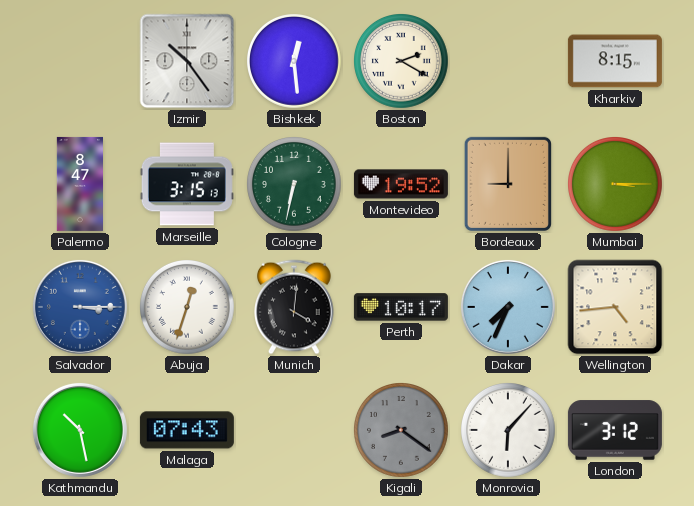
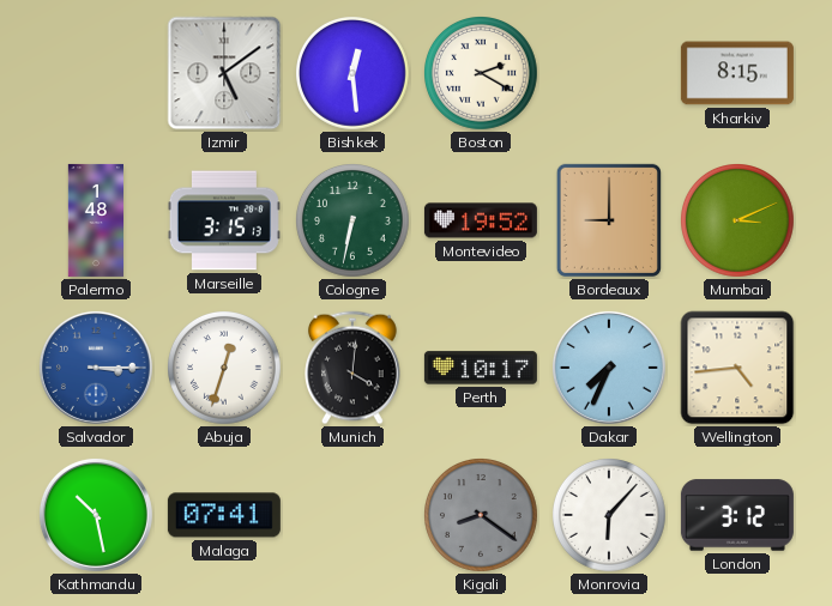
Izmir: 10:24 -> 5:09
Palermo: 8:47 -> 1:48
Mumbai: 3:15 -> 3:11
Malaga: 07:43 -> 07:41
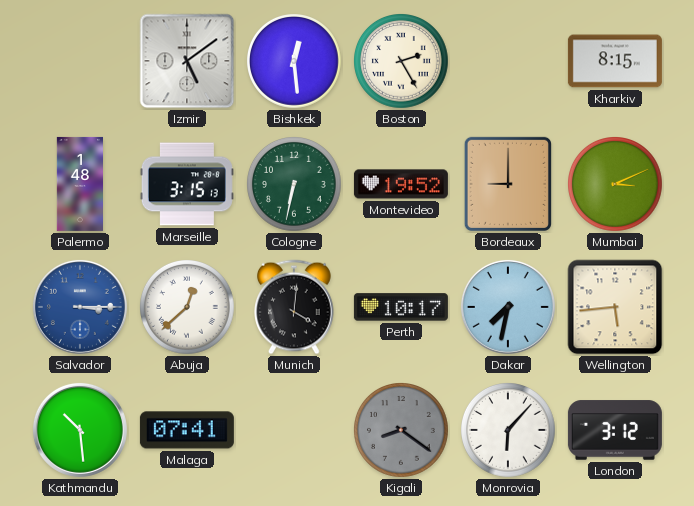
Boston: 2:20 -> 2:25
Abuja: 12:33 -> 12:38
Dakar: 7:34 -> 7:32
Wellington: 4:44 -> 5:44
Kathmandu: 10:28 -> 10:29
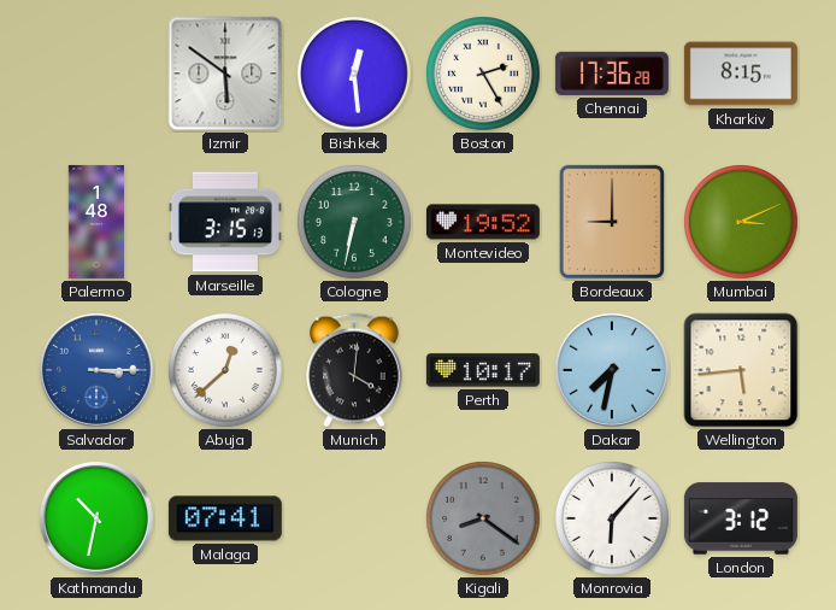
Izmir: 5:09 -> 5:51
Chennai: none -> 17:36
Kathmandu: 10:29 -> 10:32
